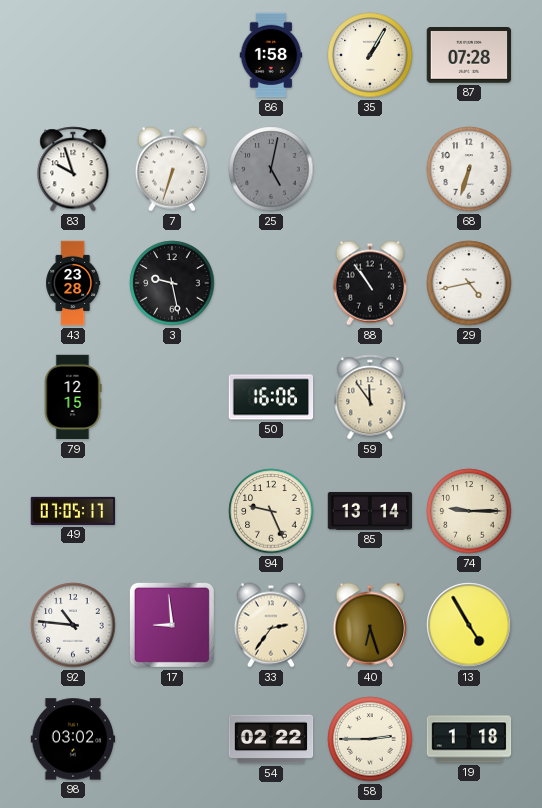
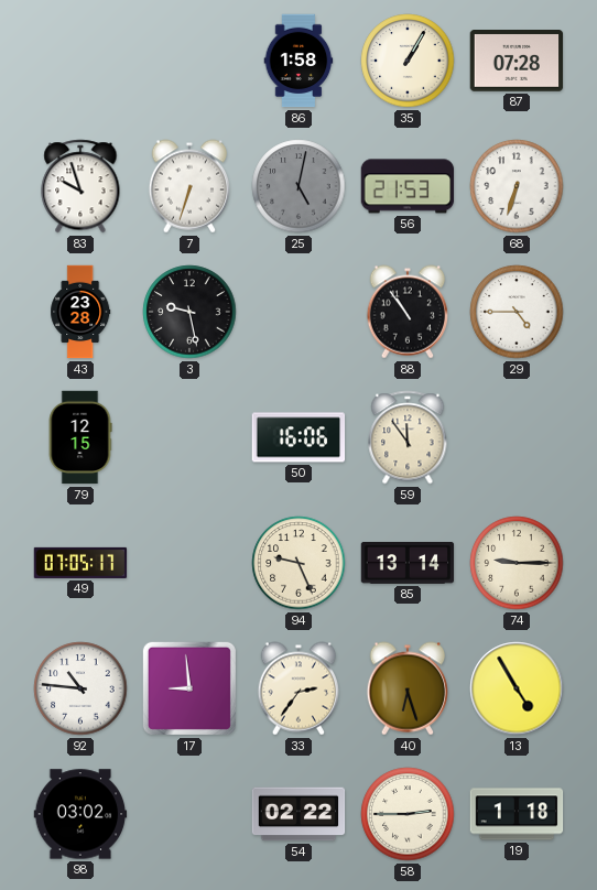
56: none -> 21:53
29: 4:43 -> 4:45
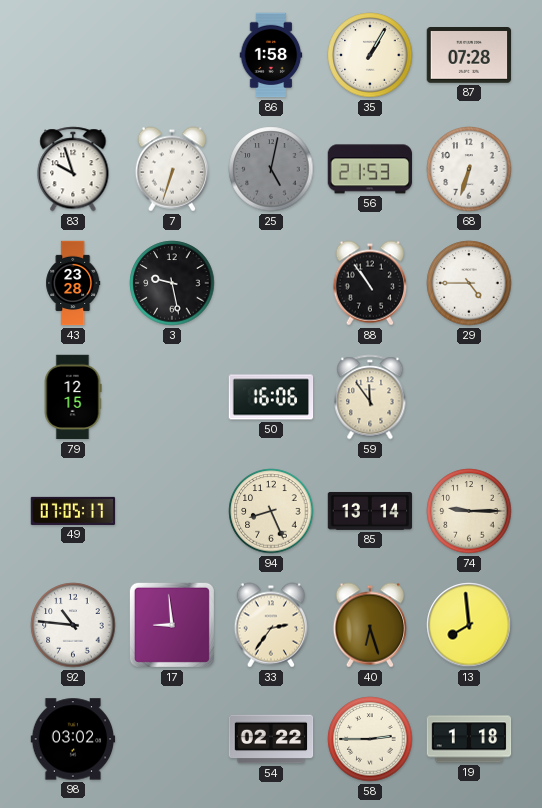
94: 9:26 -> 8:26
13: 4:55 -> 7:59
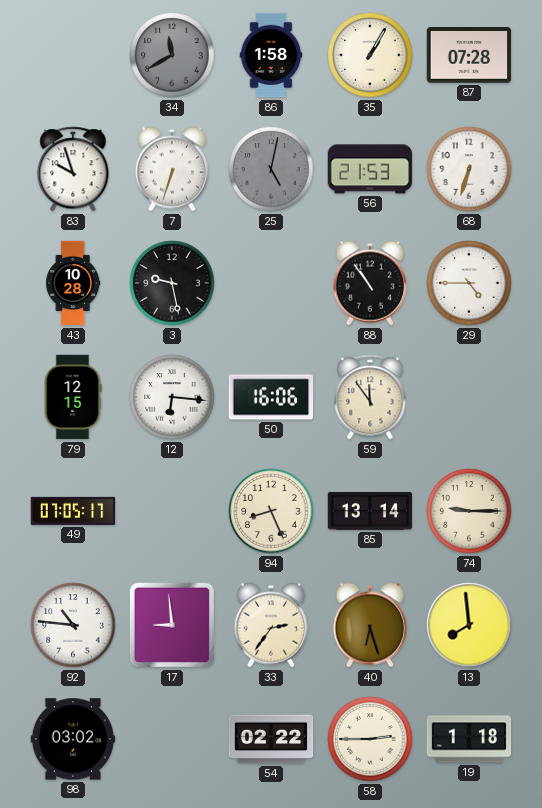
34: none -> 11:40
43: 23:28 -> 10:28
12: none -> 6:16
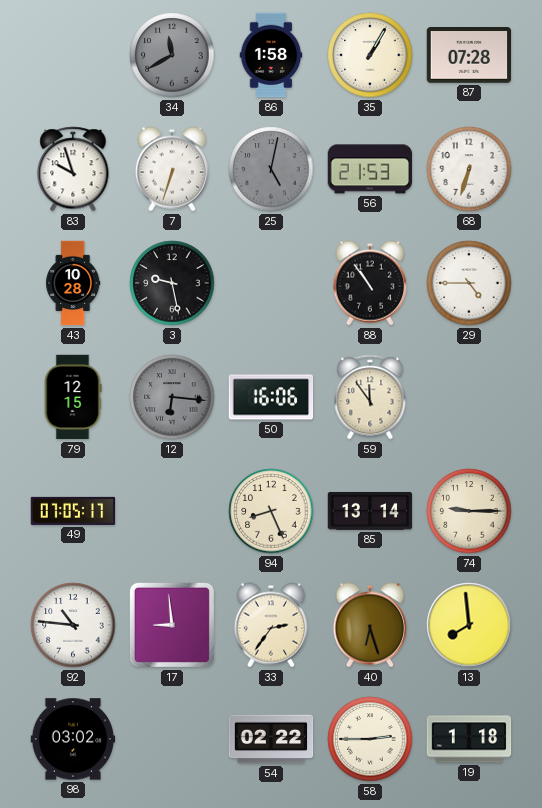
12 dial: white -> grey
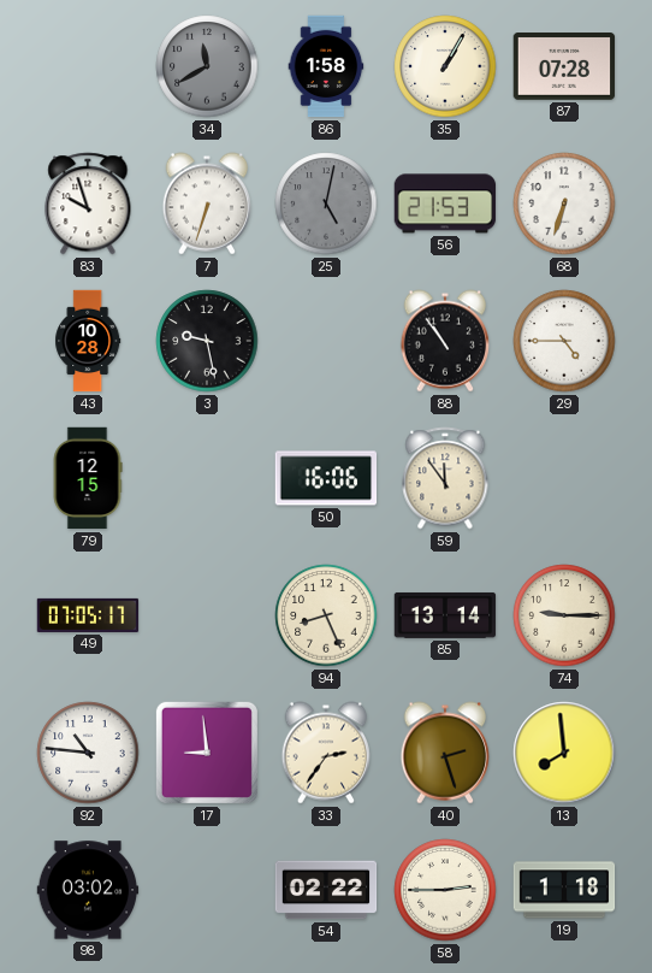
12: 6:16 -> none
40: 6:27 -> 2:27
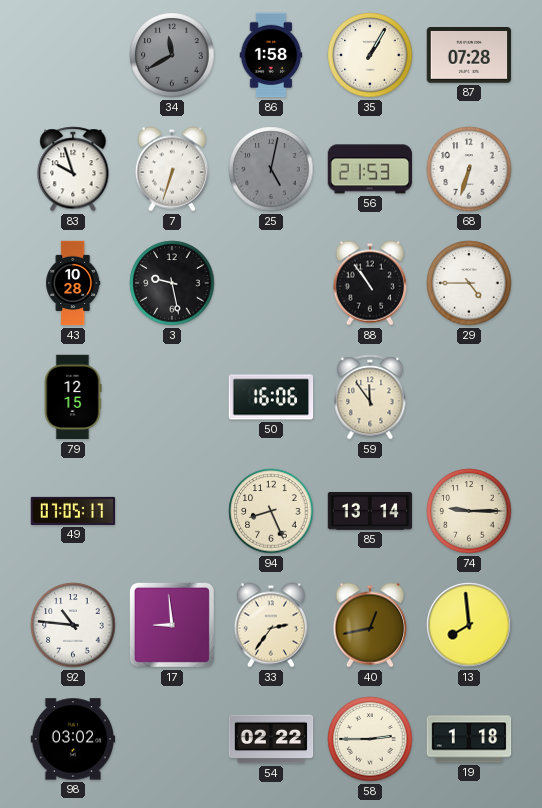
40: 2:27 -> 12:43
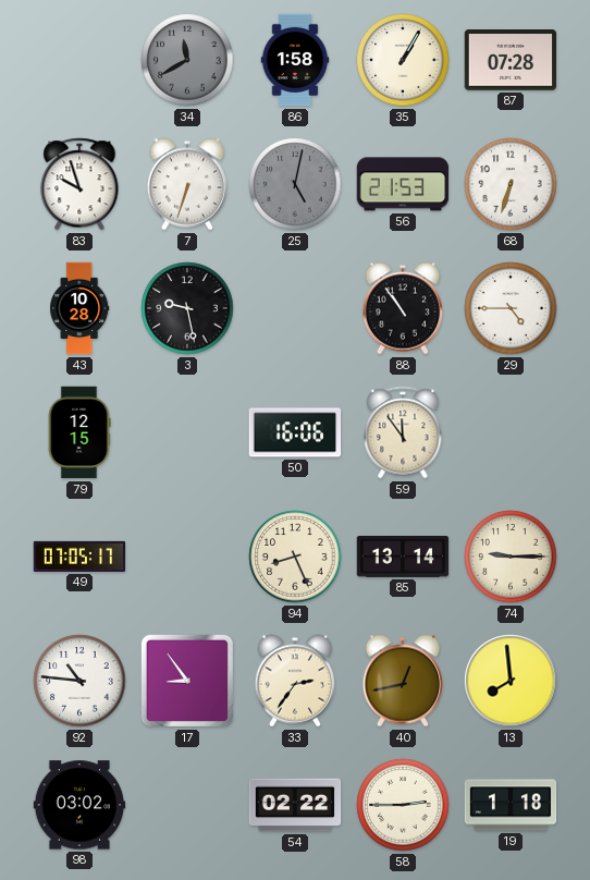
17: 8:59 -> 8:54
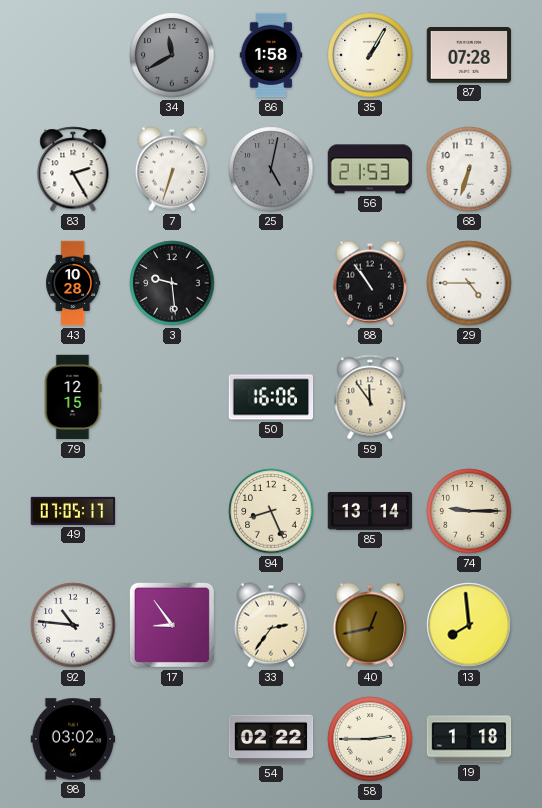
83: 9:57 -> 2:25
3: 9:28 -> 9:29
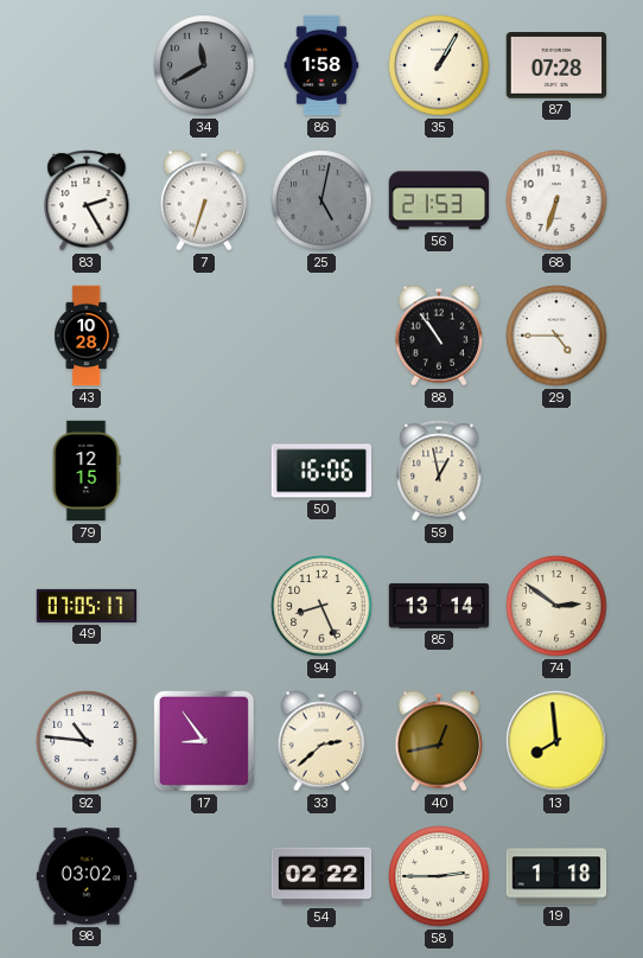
3: 9:29 -> none
59: 11:54 -> 12:58
74: 9:15 -> 2:51
33: 2:36 -> 2:38
